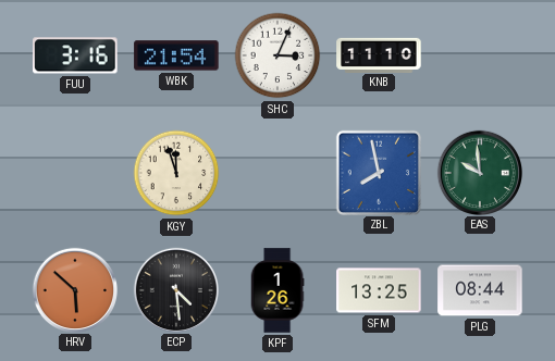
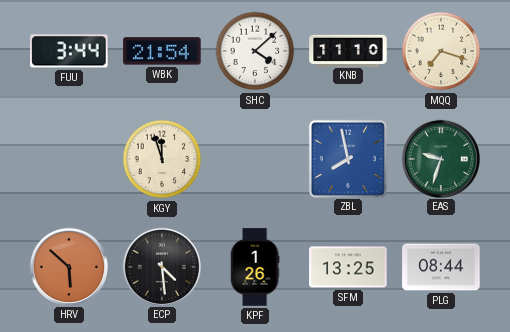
FUU: 3:16 -> 3:44
SHC: 3:04 -> 4:08
MQQ: none -> 7:18
EAS: 9:59 -> 9:33
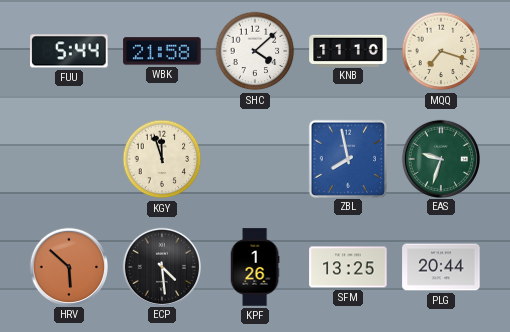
FUU: 3:44 -> 5:44
WBK: 21:54 -> 21:58
PLG: 08:44 -> 20:44
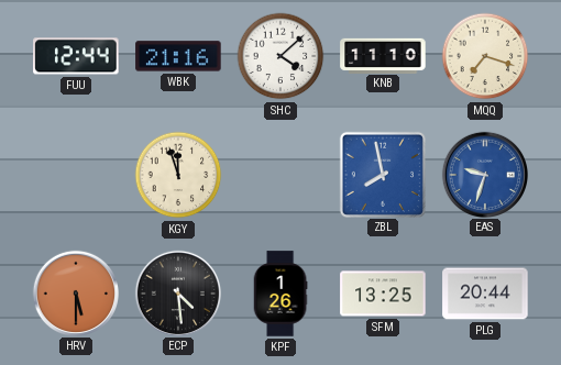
FUU: 5:44 -> 12:44
WBK: 21:58 -> 21:16
EAS dial: green -> blue
HRV: 5:52 -> 5:30
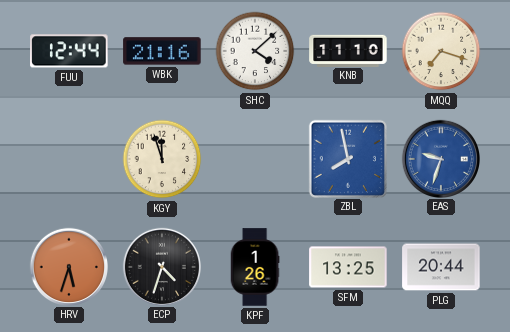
HRV: 5:30 -> 5:33
ECP: 4:29 -> 4:33
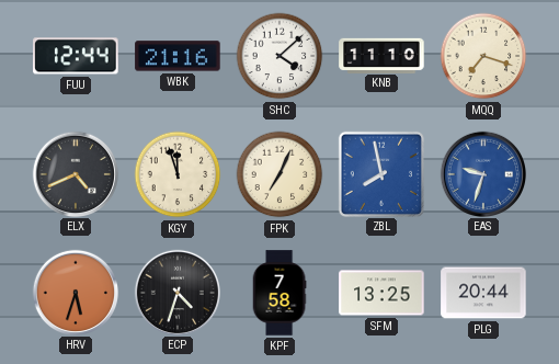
ELX: none -> 4:41
FPK: none -> 7:04
KPF: 1:26 -> 7:58
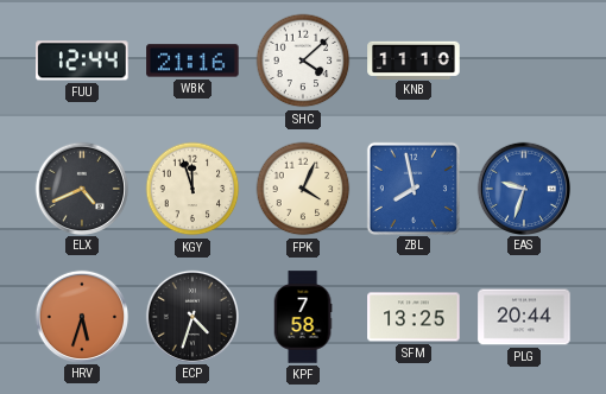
MQQ: 7:18 -> none
FPK: 7:04 -> 4:04
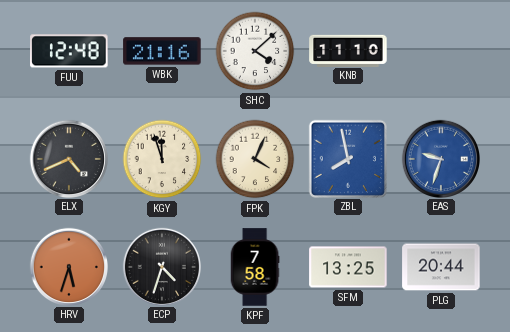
FUU: 12:44 -> 12:48
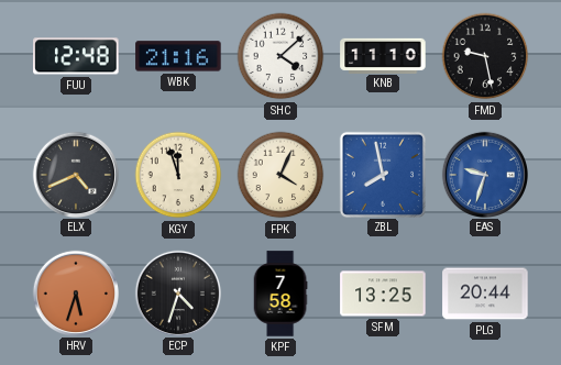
FMD: none -> 9:28
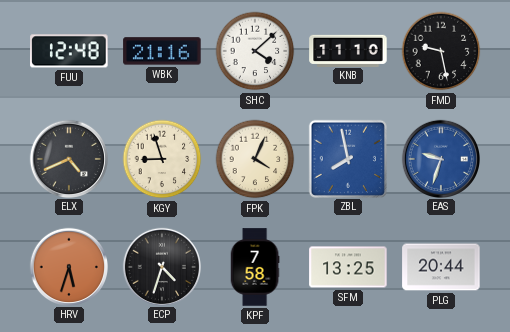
KGY: 11:57 -> 8:57
